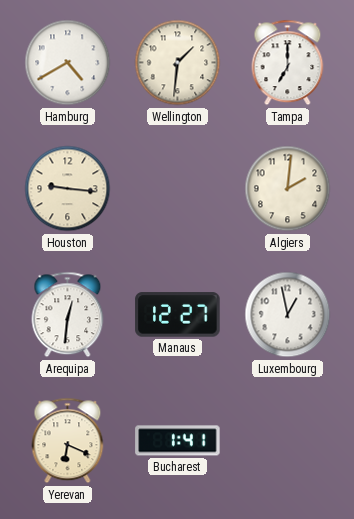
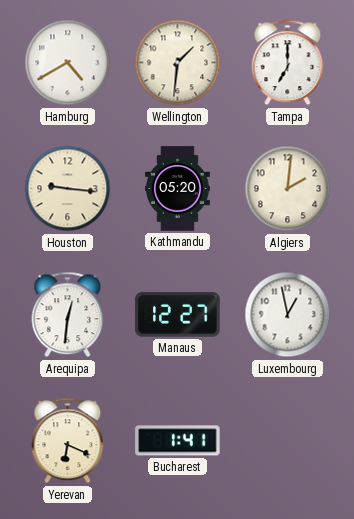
Kathmandu: none -> 05:20
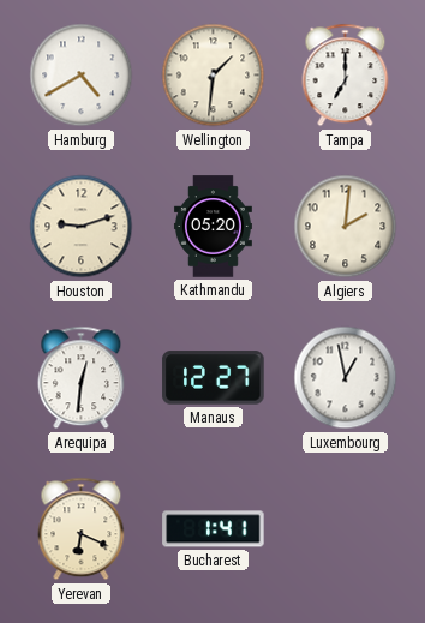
Houston: 9:16 -> 9:12
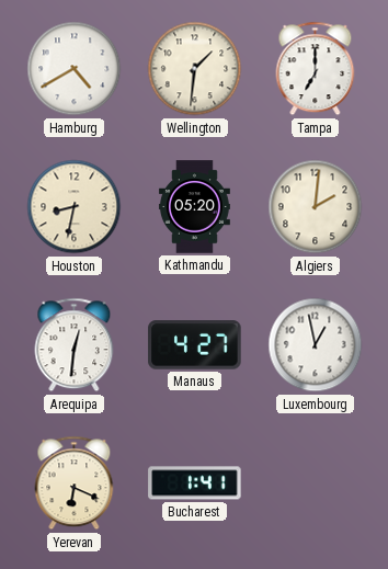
Houston: 9:12 -> 8:32
Manaus: 12:27 -> 4:27
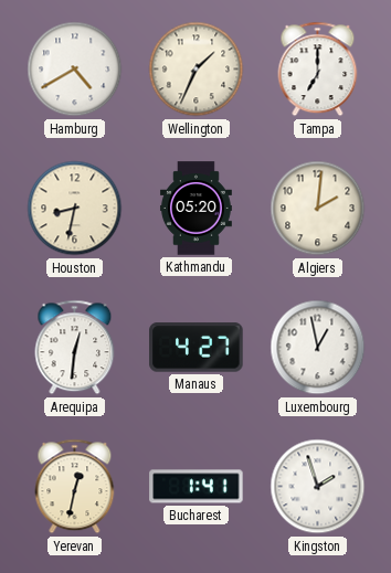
Wellington: 1:31 -> 1:34
Yerevan: 6:19 -> 12:32
Kingston: none -> 1:57
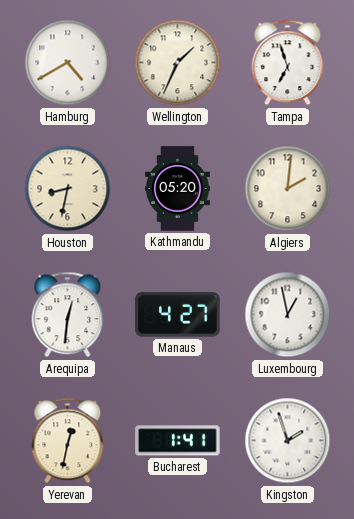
Tampa: 7:00 -> 6:57
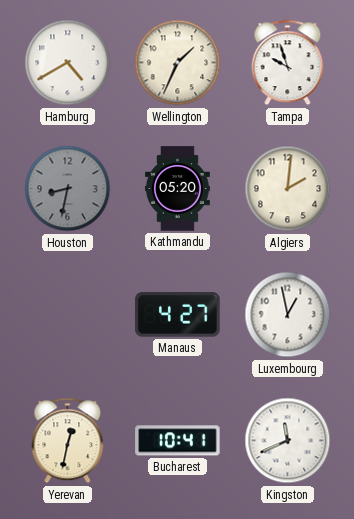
Tampa: 6:57 -> 9:57
Houston dial: cream -> grey
Arequipa: 12:31 -> none
Bucharest: 1:41 -> 10:41
Kingston: 1:57 -> 11:41
